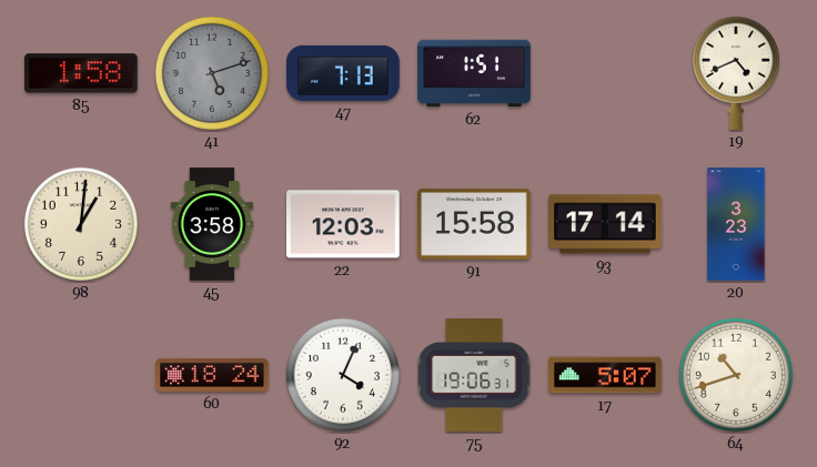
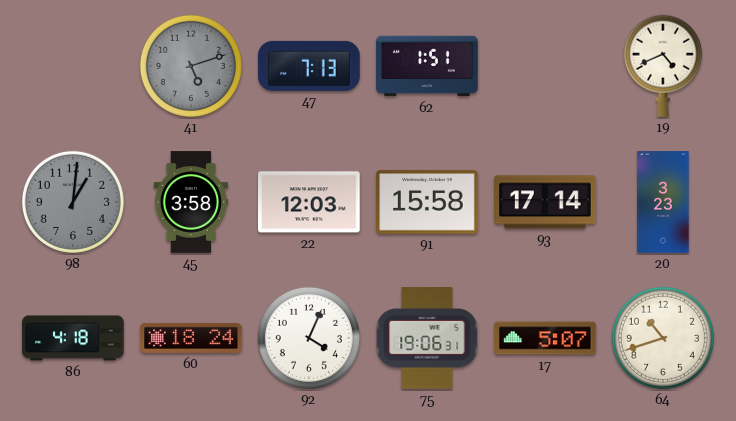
85: 1:58 -> none
98 dial: cream -> grey
86: none -> 4:18
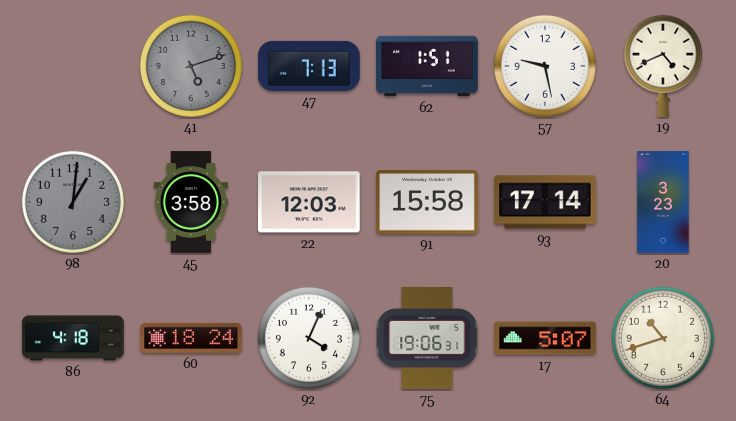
57: none -> 9:28
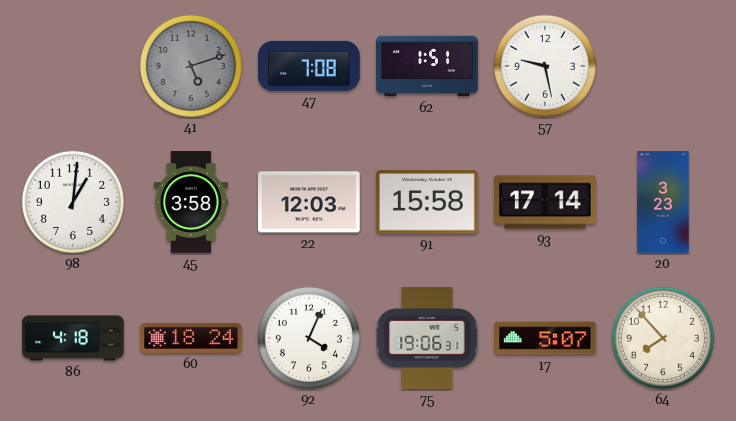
47: 7:13 -> 7:08
19: 4:41 -> none
98 dial: grey -> white
64: 10:42 -> 7:53
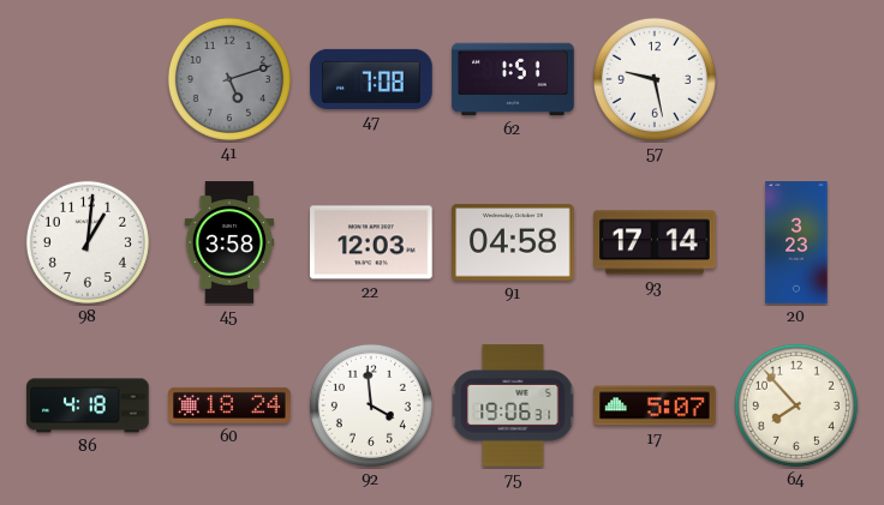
91: 15:58 -> 04:58
92: 4:04 -> 3:59
